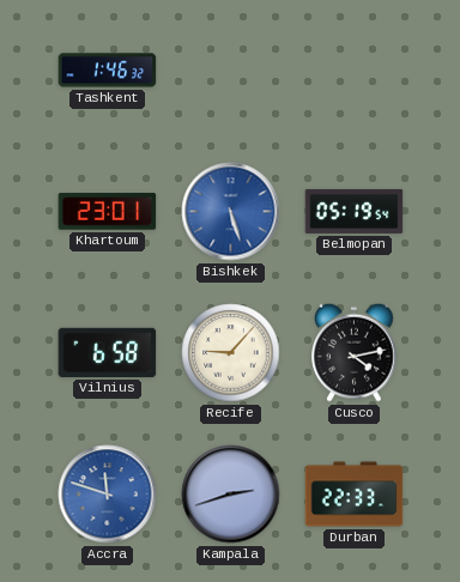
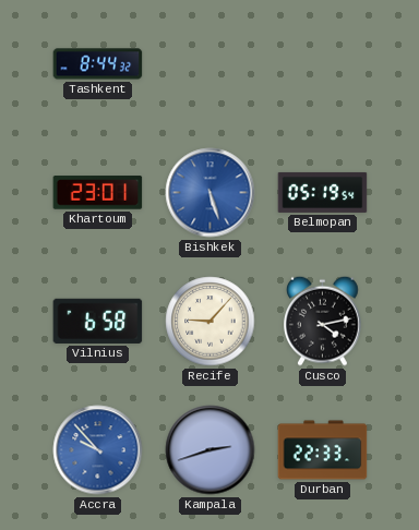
Tashkent: 1:46 -> 8:44
Accra: 11:48 -> 9:53
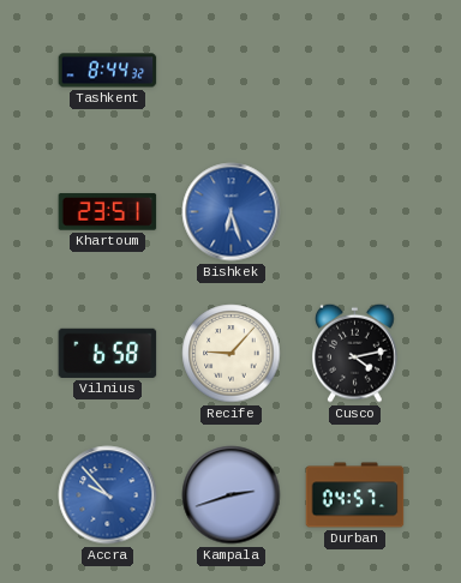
Khartoum: 23:01 -> 23:51
Bishkek: 5:27 -> 6:27
Belmopan: 05:19 -> none
Durban: 22:33 -> 04:57
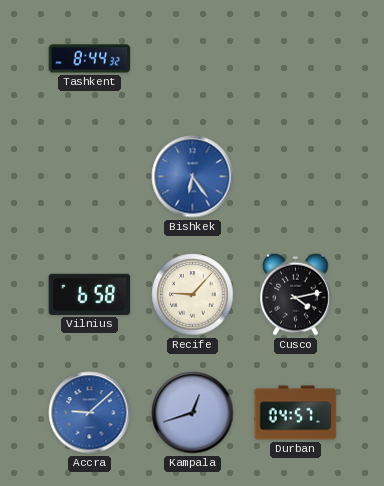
Khartoum: 23:51 -> none
Bishkek: 6:27 -> 6:24
Accra: 9:53 -> 9:08
Kampala: 2:42 -> 12:42
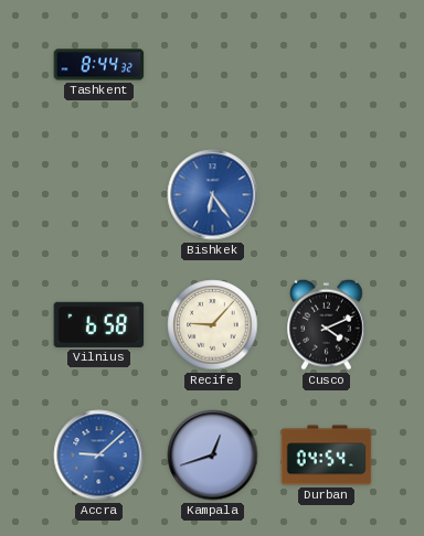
Cusco: 4:13 -> 4:11
Durban: 04:57 -> 04:54
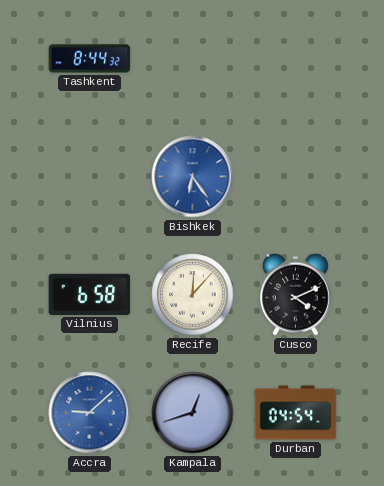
Recife: 9:07 -> 12:07
